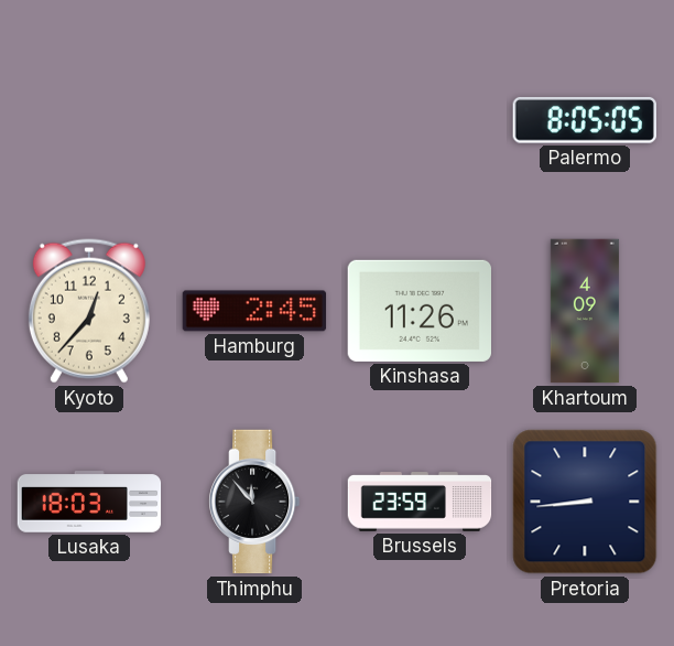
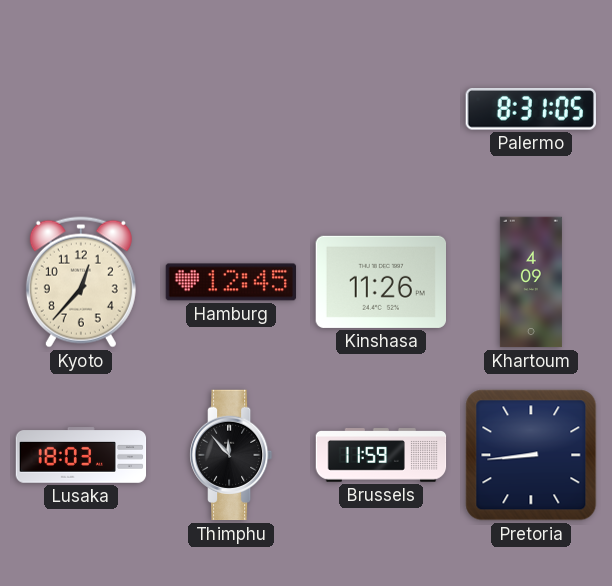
Palermo: 8:05 -> 8:31
Hamburg: 2:45 -> 12:45
Brussels: 23:59 -> 11:59
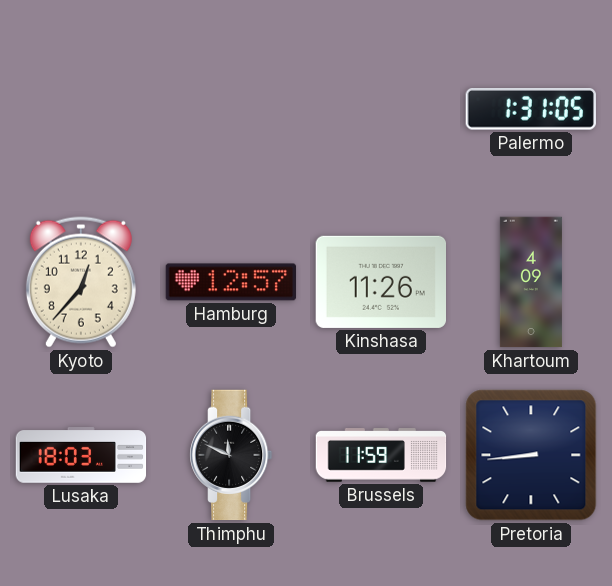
Palermo: 8:31 -> 1:31
Hamburg: 12:45 -> 12:57
Thimphu: 11:53 -> 11:49
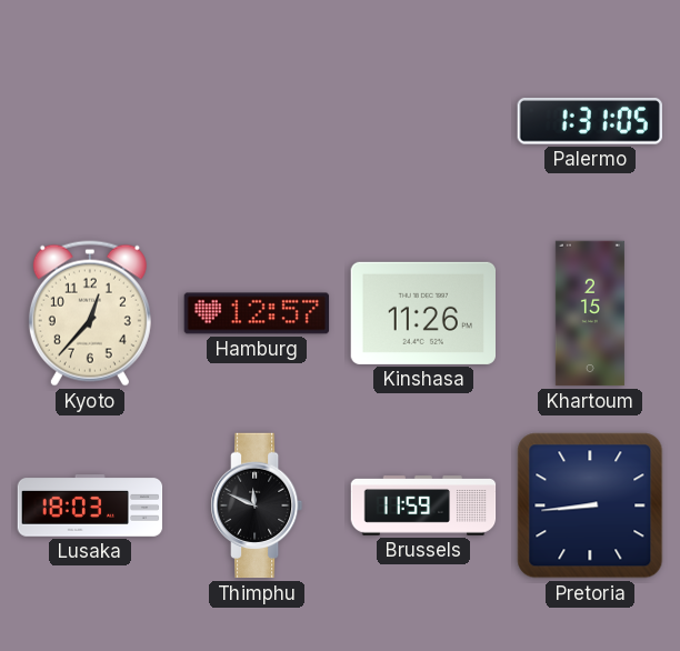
Khartoum: 4:09 -> 2:15
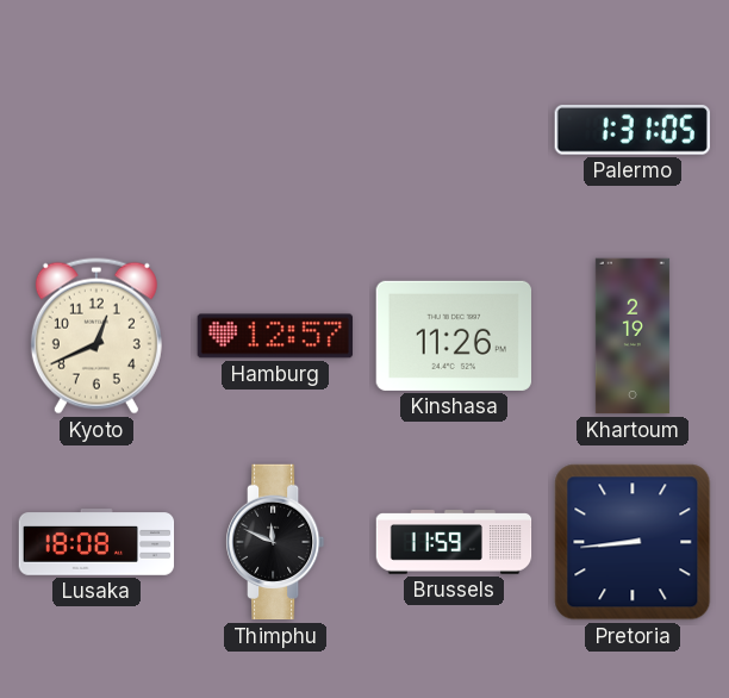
Kyoto: 12:37 -> 12:41
Khartoum: 2:15 -> 2:19
Lusaka: 18:03 -> 18:08
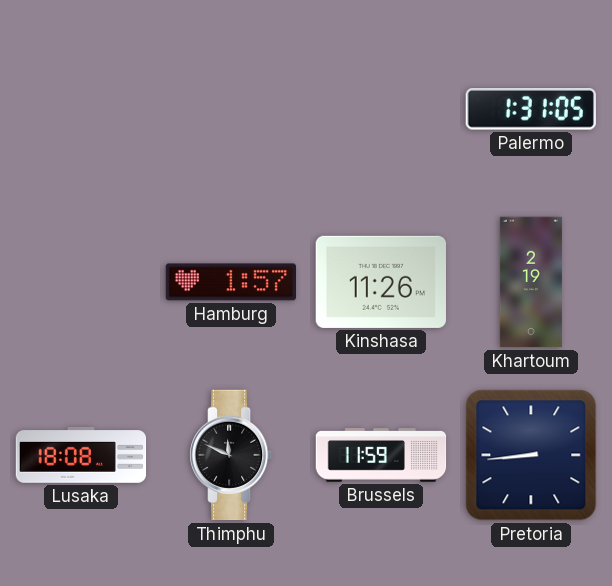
Kyoto: 12:41 -> none
Hamburg: 12:57 -> 1:57
